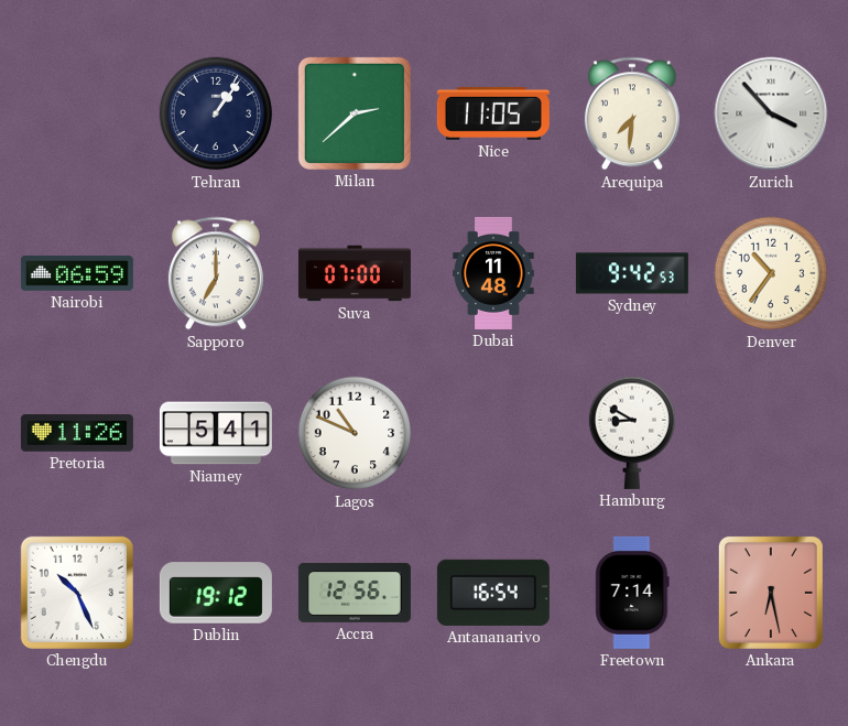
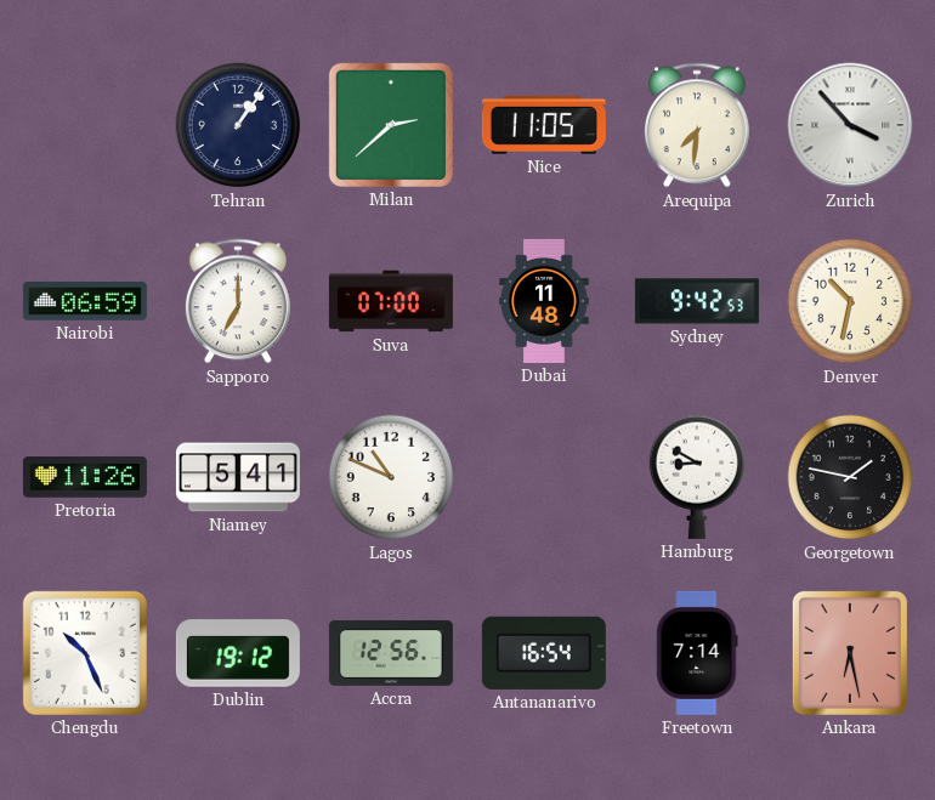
Denver: 10:36 -> 10:32
Georgetown: none -> 1:47
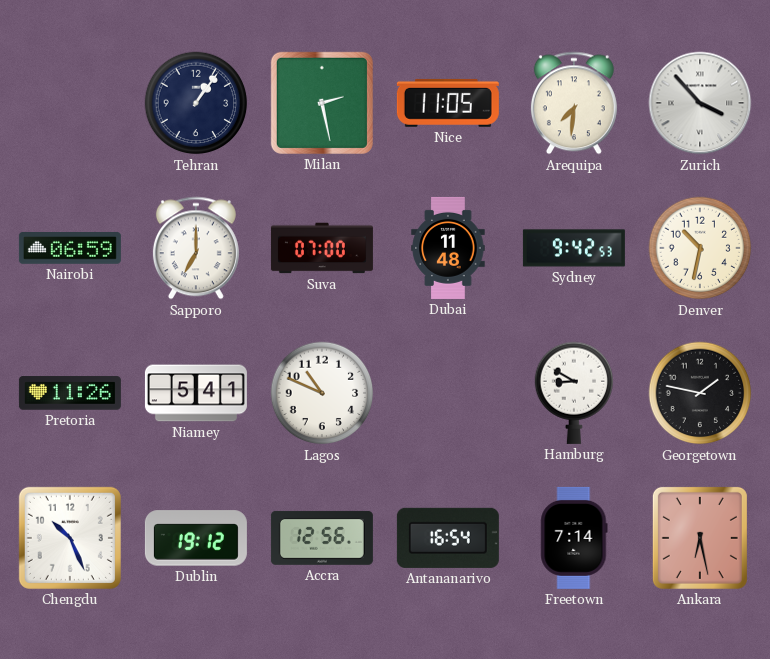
Milan: 2:38 -> 2:28
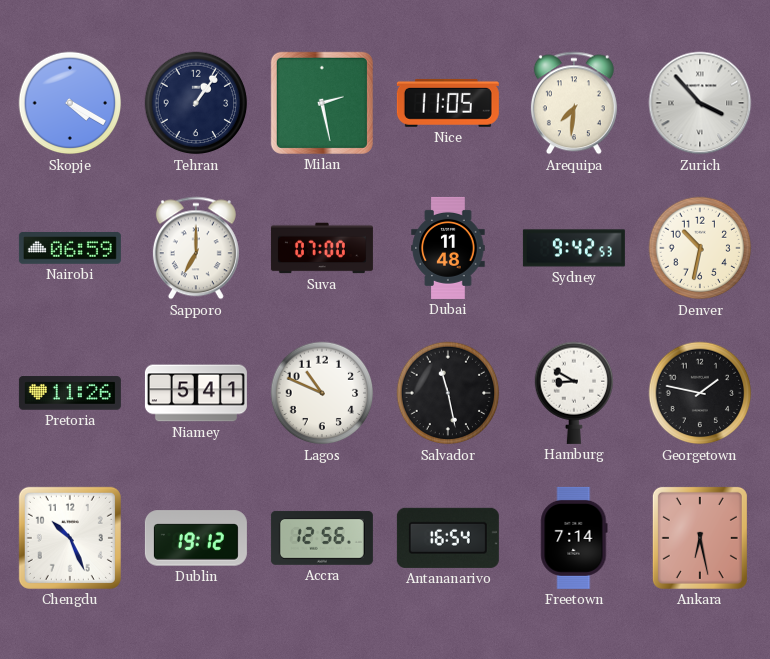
Skopje: none -> 4:20
Salvador: none -> 11:28
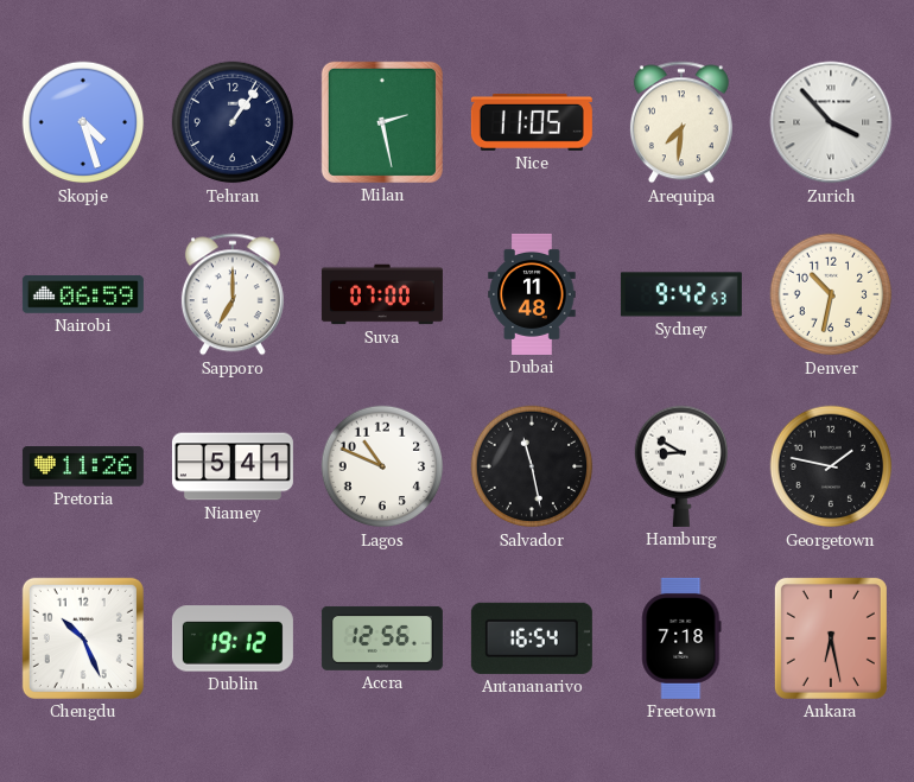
Skopje: 4:20 -> 4:27
Freetown: 7:14 -> 7:18
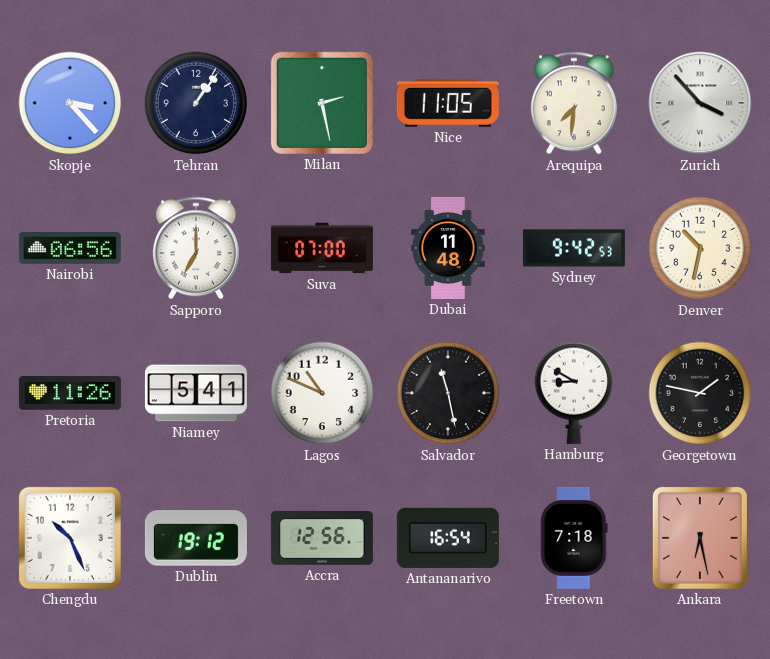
Skopje: 4:27 -> 3:23
Nairobi: 06:59 -> 06:56
